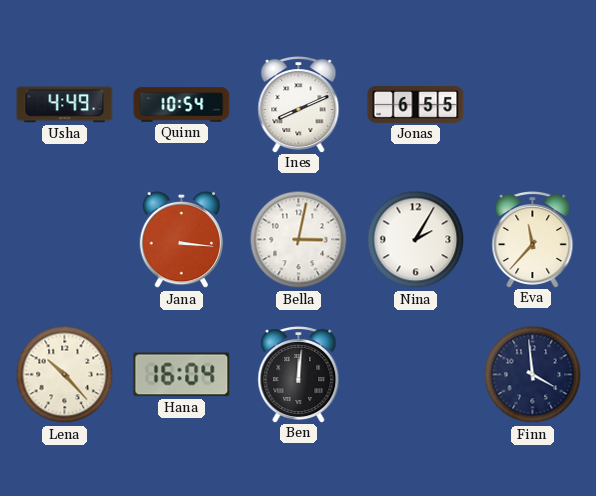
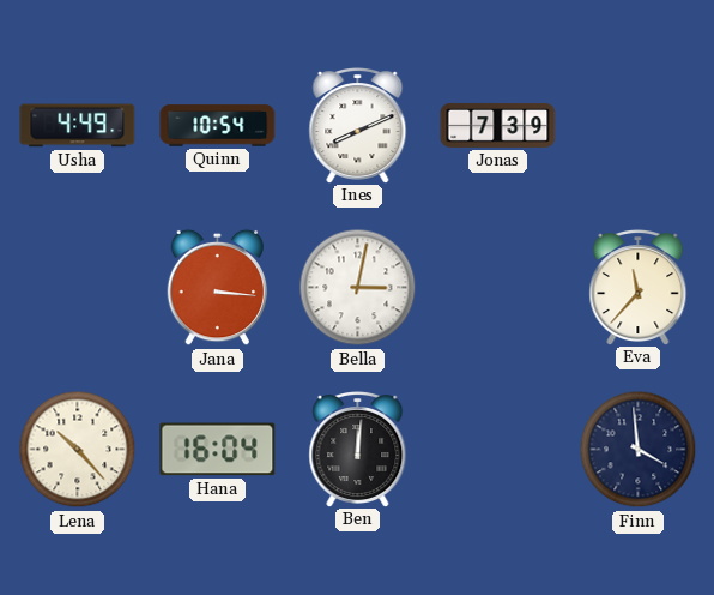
Jonas: 6:55 -> 7:39
Nina: 2:05 -> none
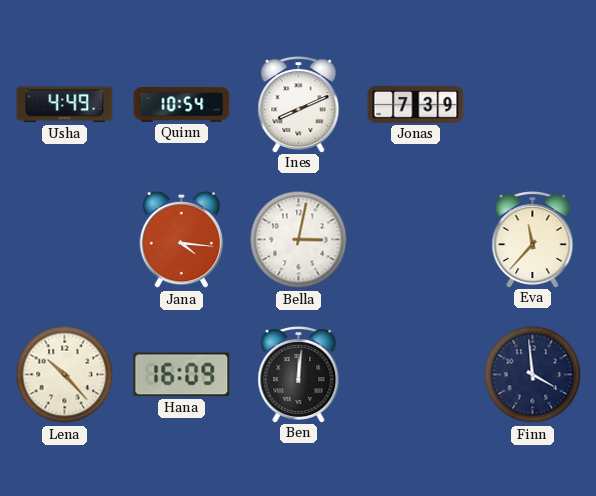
Jana: 3:16 -> 4:16
Hana: 16:04 -> 16:09
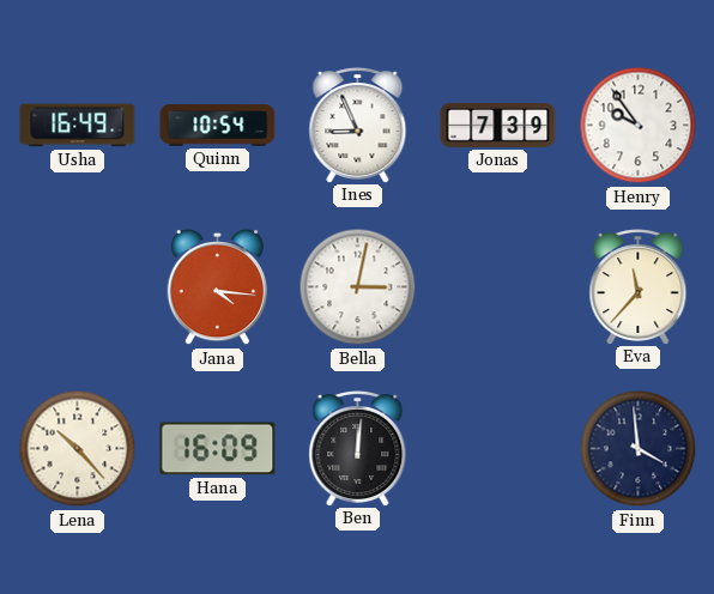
Usha: 4:49 -> 16:49
Ines: 8:11 -> 8:56
Henry: none -> 9:54
